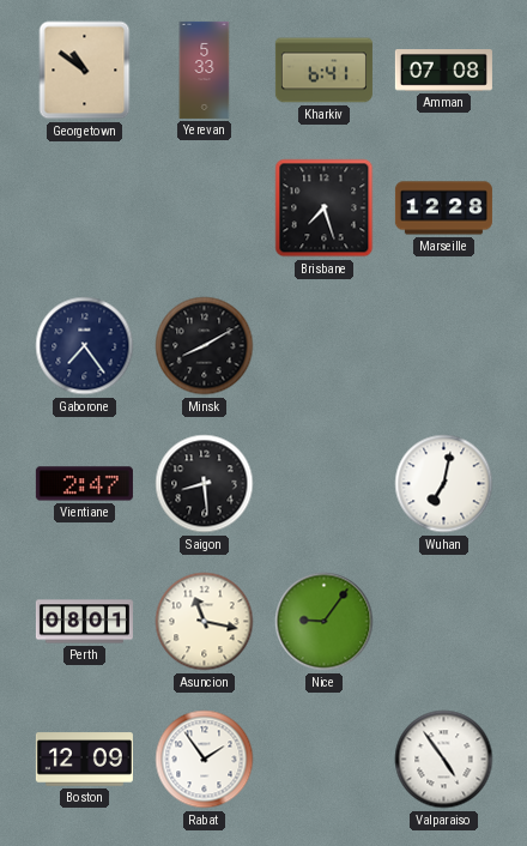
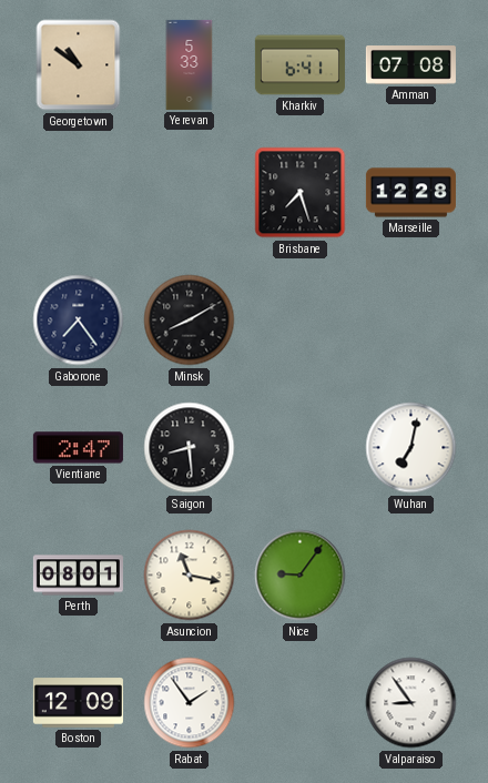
Valparaiso: 4:54 -> 8:54
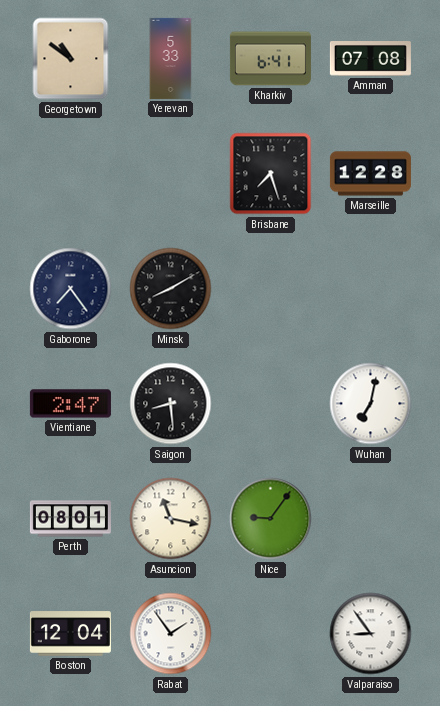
Boston: 12:09 -> 12:04
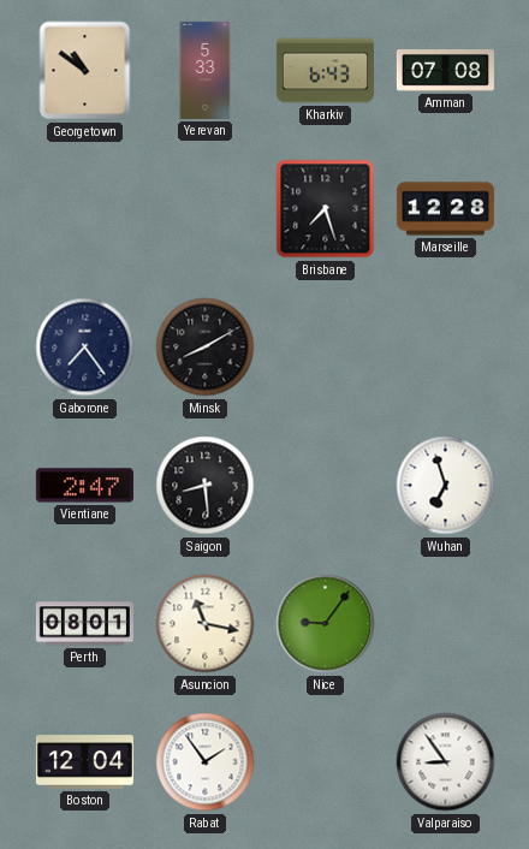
Kharkiv: 6:41 -> 6:43
Wuhan: 7:02 -> 6:57
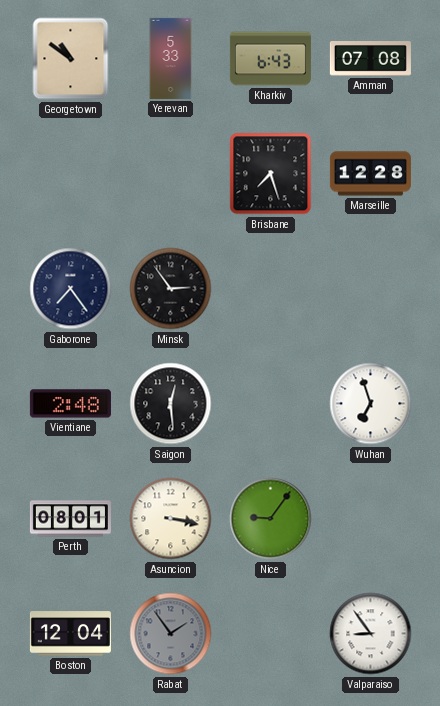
Minsk: 8:10 -> 2:54
Vientiane: 2:47 -> 2:48
Saigon: 8:29 -> 12:29
Asuncion: 11:17 -> 3:17
Rabat dial: white -> grey
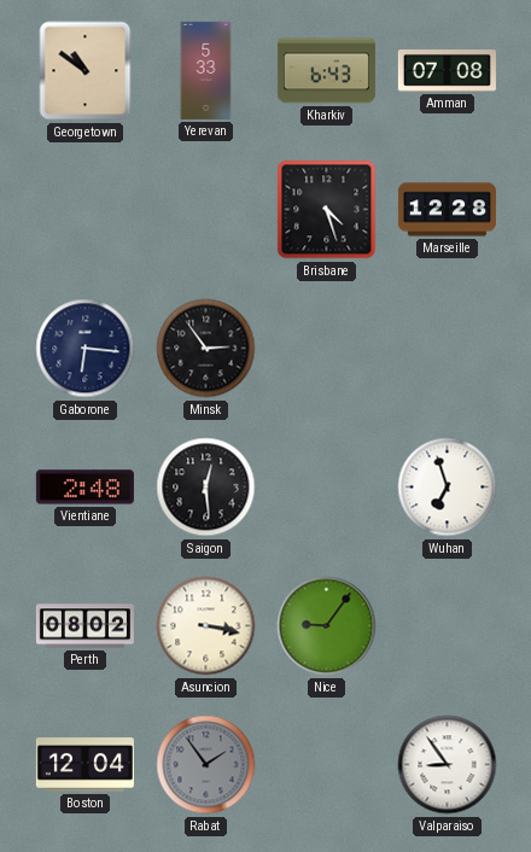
Brisbane: 7:27 -> 4:27
Gaborone: 7:24 -> 6:16
Perth: 08:01 -> 08:02
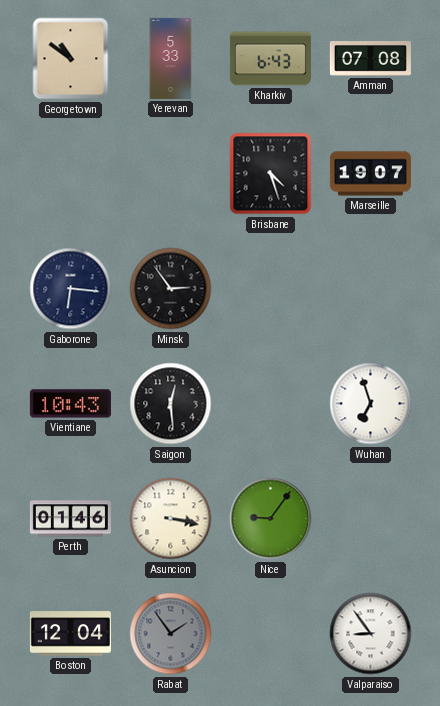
Marseille: 12:28 -> 19:07
Vientiane: 2:48 -> 10:43
Perth: 08:02 -> 01:46
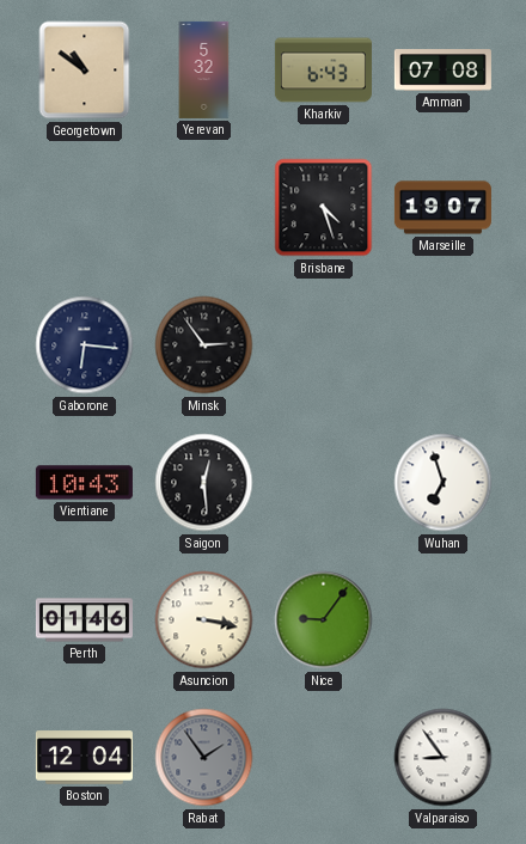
Yerevan: 5:33 -> 5:32
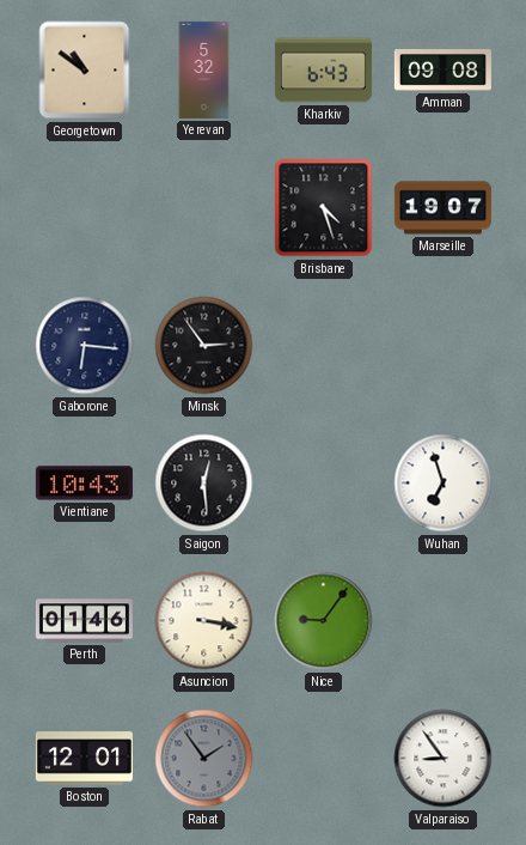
Amman: 07:08 -> 09:08
Boston: 12:04 -> 12:01
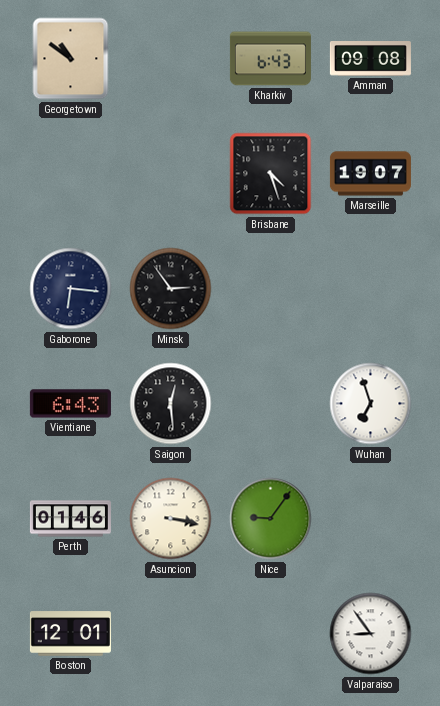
Yerevan: 5:32 -> none
Vientiane: 10:43 -> 6:43
Rabat: 1:54 -> none
